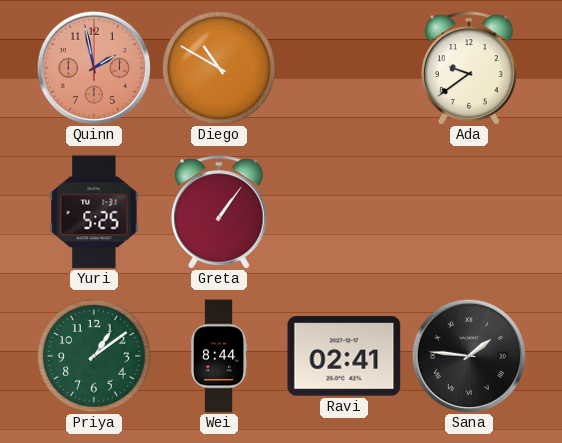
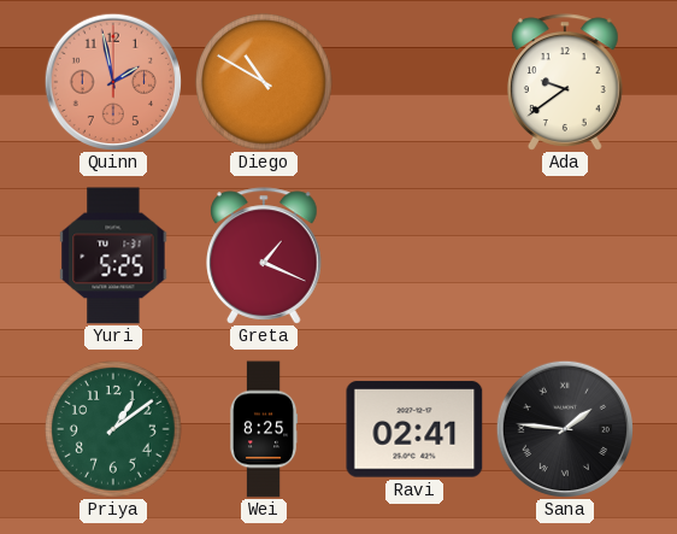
Greta: 1:06 -> 1:19
Wei: 8:44 -> 8:25
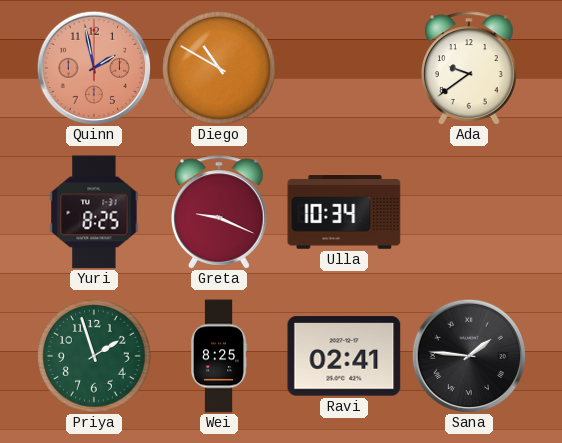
Yuri: 5:25 -> 8:25
Greta: 1:19 -> 9:19
Ulla: none -> 10:34
Priya: 1:09 -> 1:57
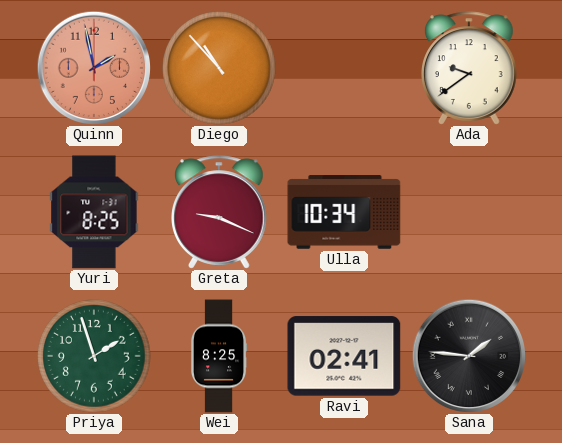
Diego: 10:50 -> 10:53
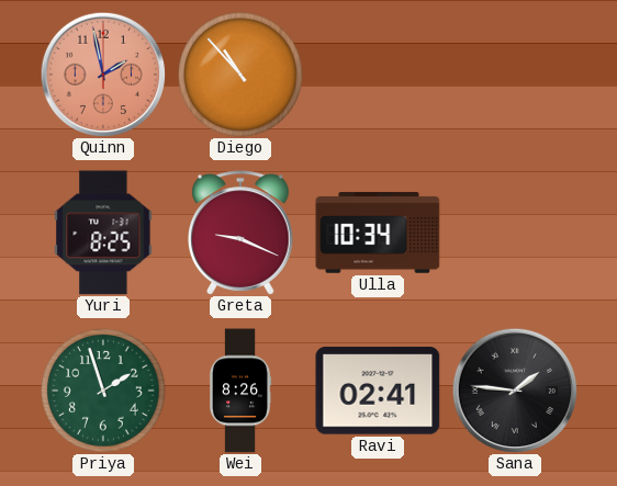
Ada: 9:39 -> none
Wei: 8:25 -> 8:26
